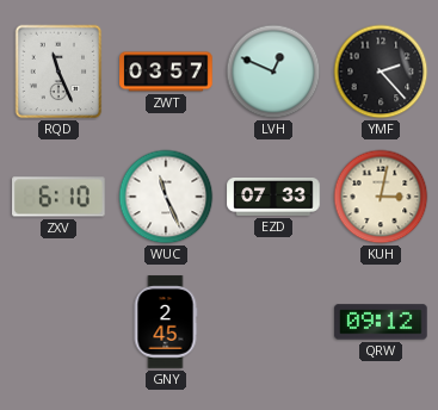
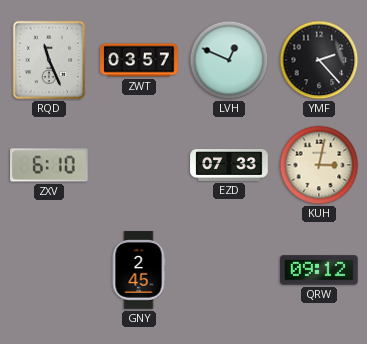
WUC: 11:26 -> none
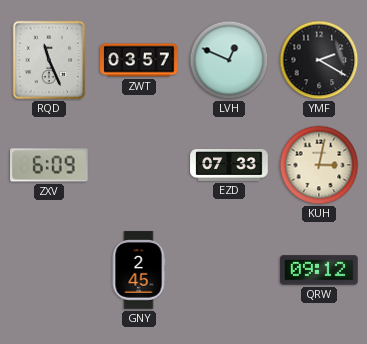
YMF: 2:23 -> 2:20
ZXV: 6:10 -> 6:09
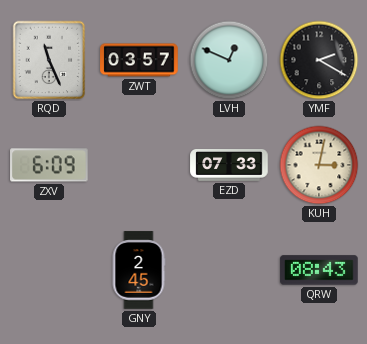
QRW: 09:12 -> 08:43
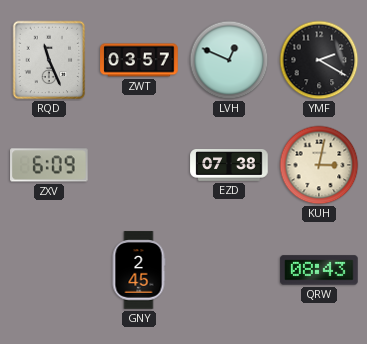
EZD: 07:33 -> 07:38
